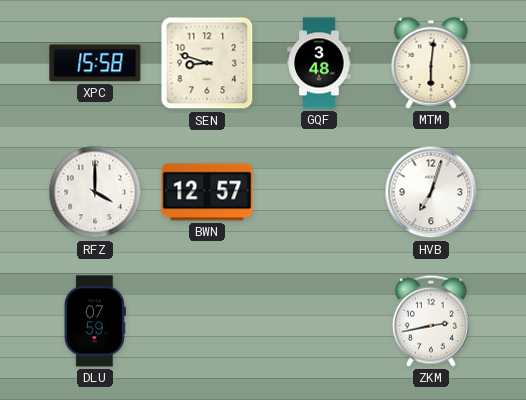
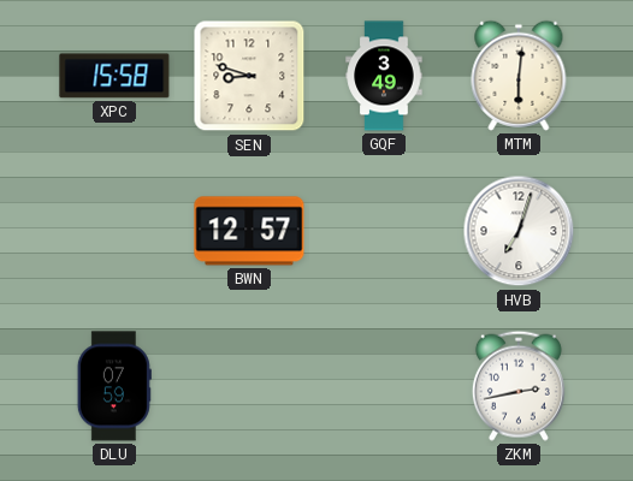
GQF: 3:48 -> 3:49
RFZ: 4:00 -> none
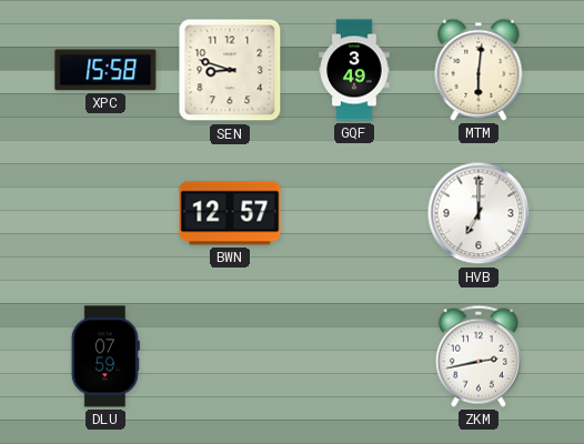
HVB: 7:03 -> 7:00
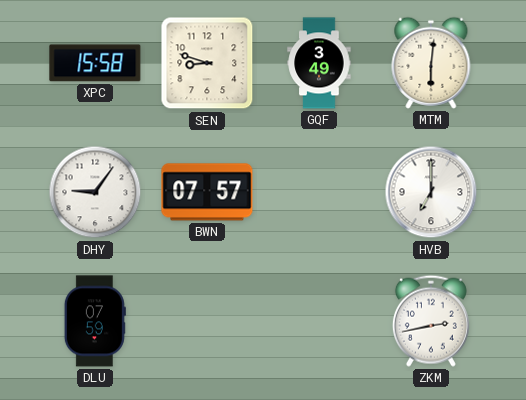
DHY: none -> 9:06
BWN: 12:57 -> 07:57
